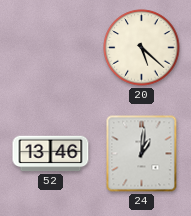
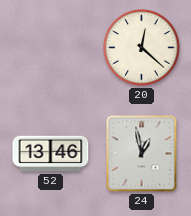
20: 5:22 -> 12:22
24: 1:01 -> 12:58
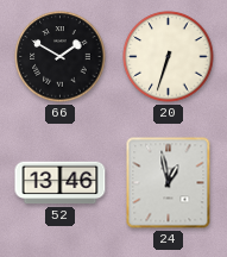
66: none -> 1:50
20: 12:22 -> 6:33
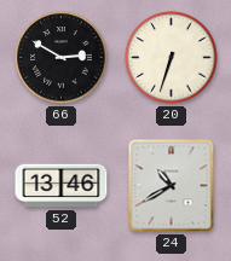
66: 1:50 -> 2:50
24: 12:58 -> 10:40
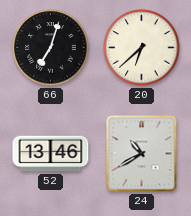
66: 2:50 -> 7:03
20: 6:33 -> 6:38
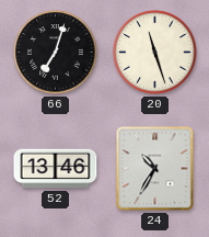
20: 6:38 -> 11:27
24: 10:40 -> 10:35
